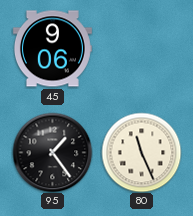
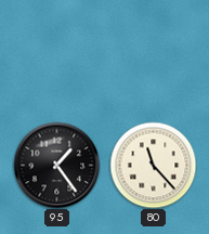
45: 9:06 -> none
80: 11:26 -> 11:23
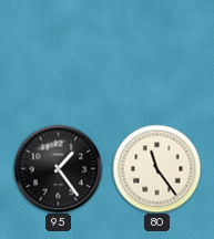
80: 11:23 -> 11:24
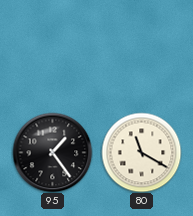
80: 11:24 -> 11:20
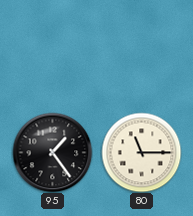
80: 11:20 -> 11:15
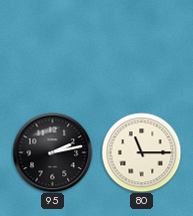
95: 1:24 -> 2:13
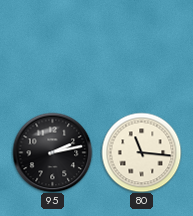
80: 11:15 -> 11:16
